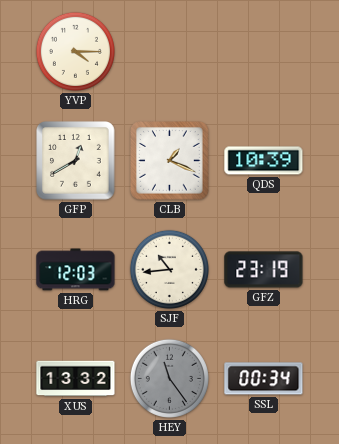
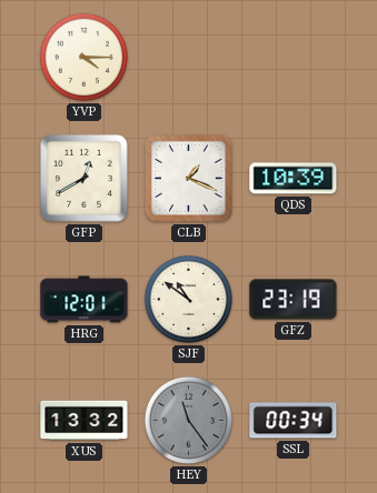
HRG: 12:03 -> 12:01
SJF: 10:44 -> 10:51
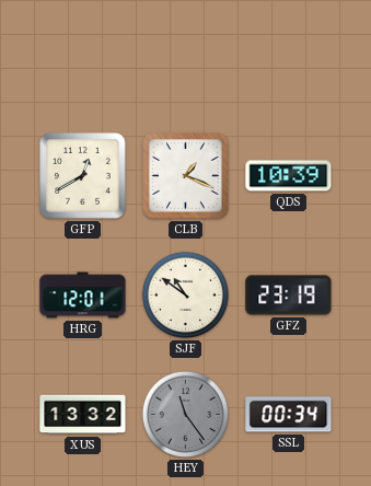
YVP: 4:15 -> none
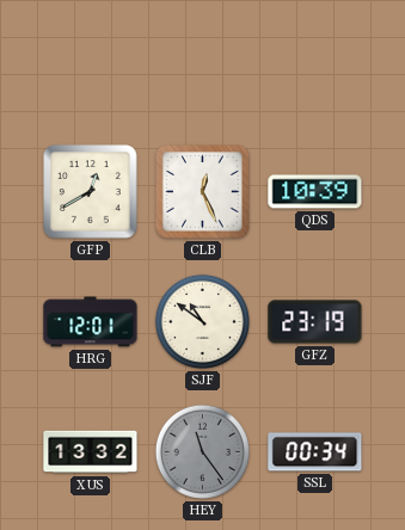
CLB: 1:19 -> 12:26
